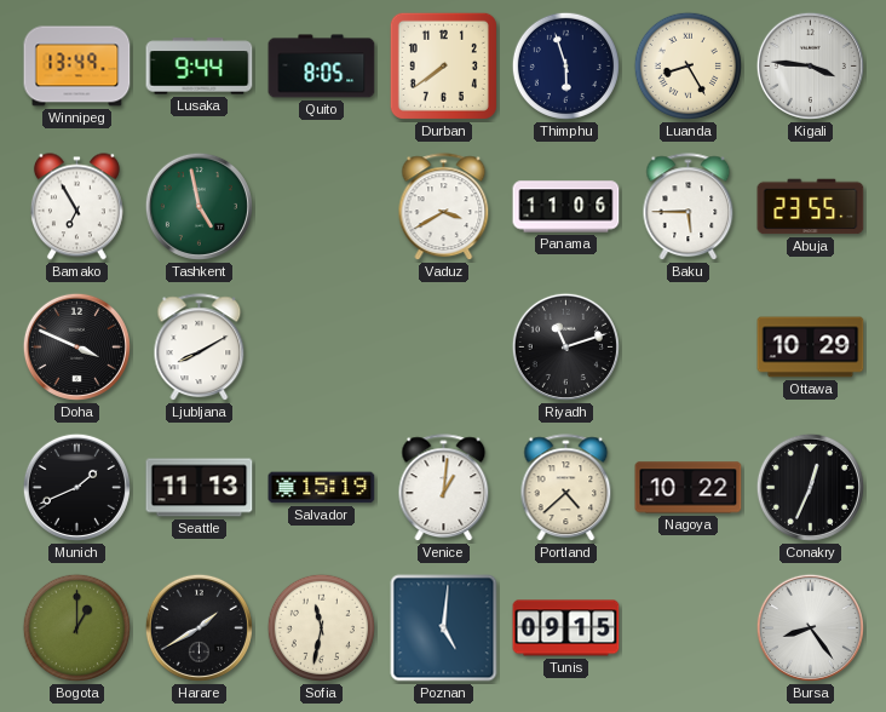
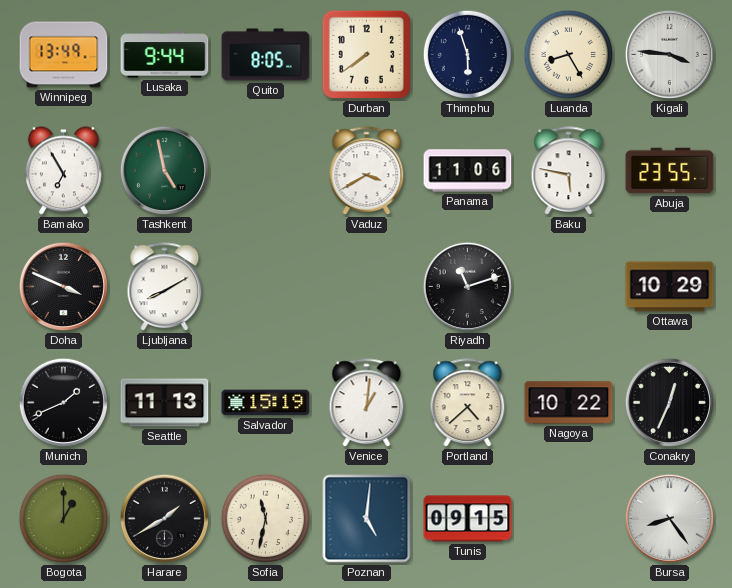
Baku: 5:45 -> 5:47
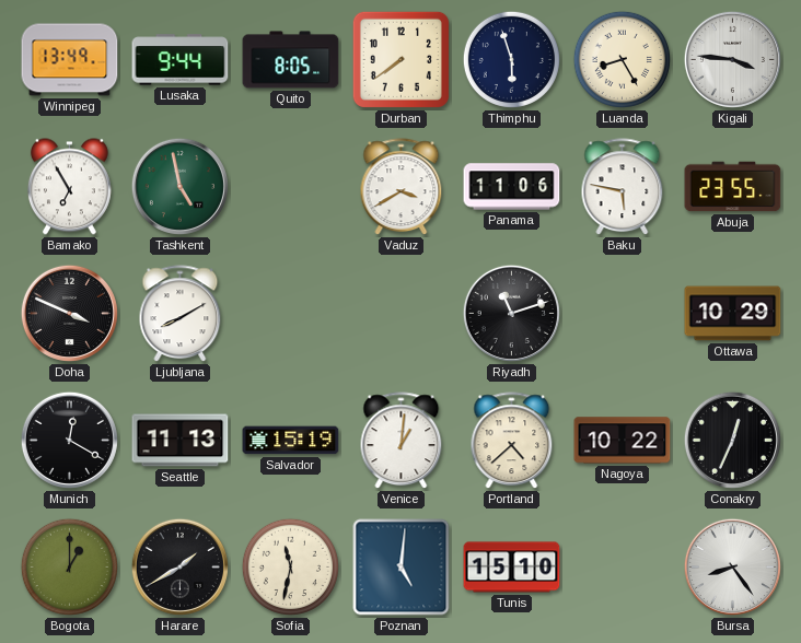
Munich: 1:41 -> 12:20
Tunis: 09:15 -> 15:10
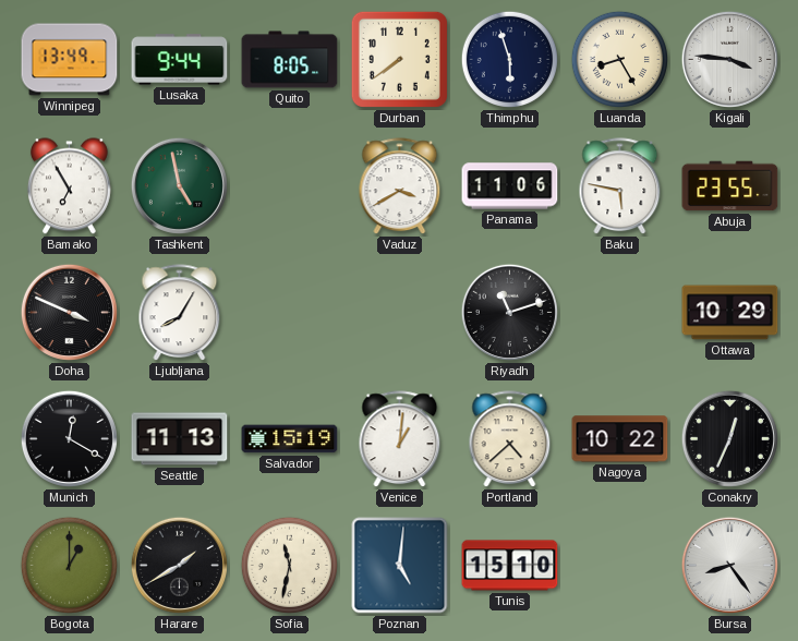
Ljubljana: 8:10 -> 8:05
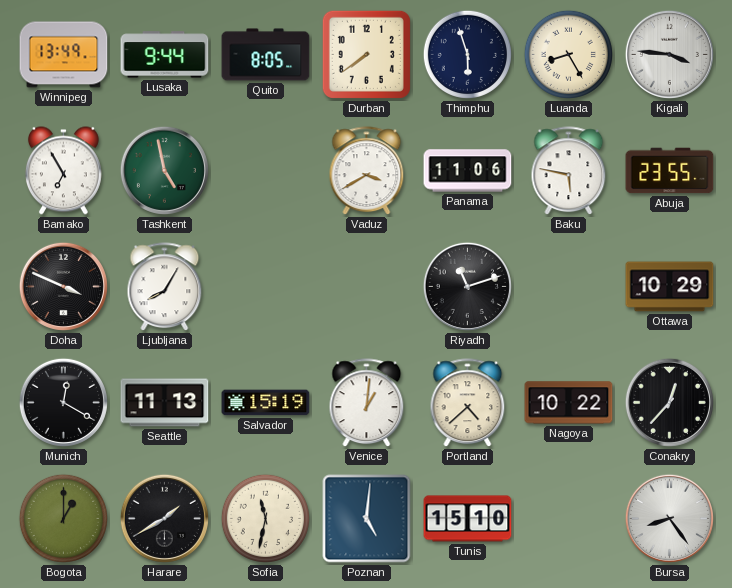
Conakry: 12:34 -> 12:37
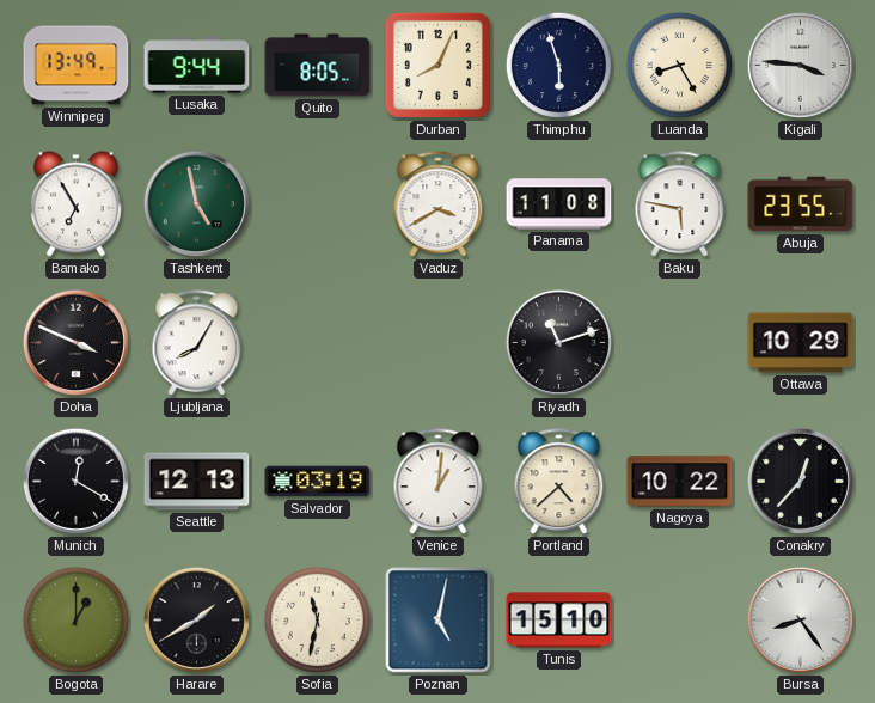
Durban: 7:39 -> 8:04
Panama: 11:06 -> 11:08
Seattle: 11:13 -> 12:13
Salvador: 15:19 -> 03:19
Poznan: 5:01 -> 5:02
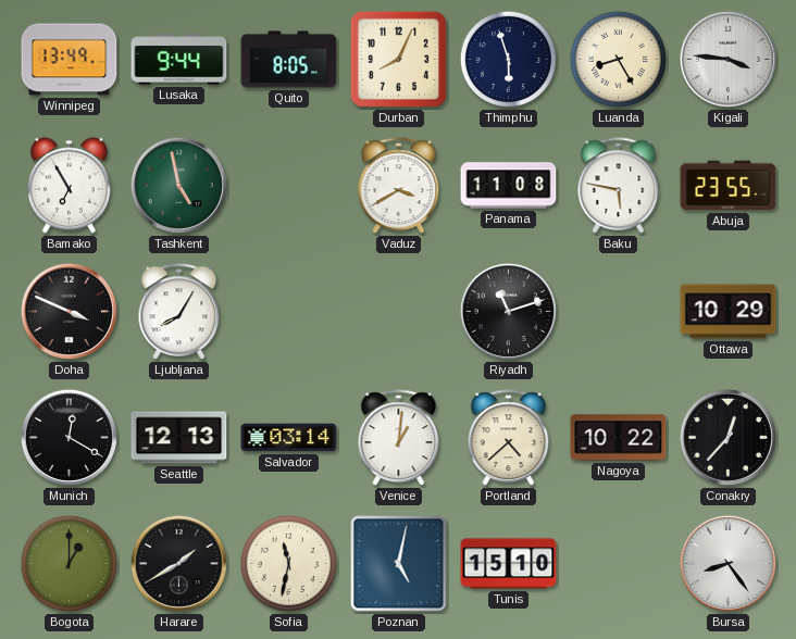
Salvador: 03:19 -> 03:14
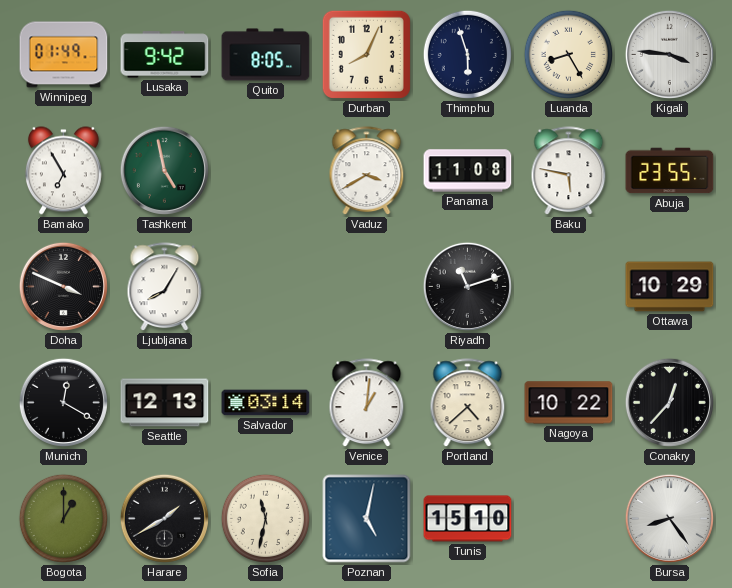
Winnipeg: 13:49 -> 01:49
Lusaka: 9:44 -> 9:42
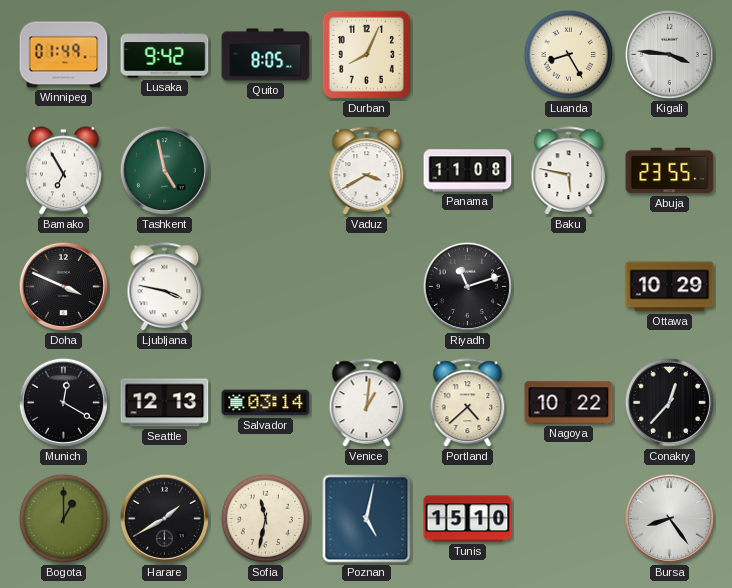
Thimphu: 5:57 -> none
Ljubljana: 8:05 -> 3:47
